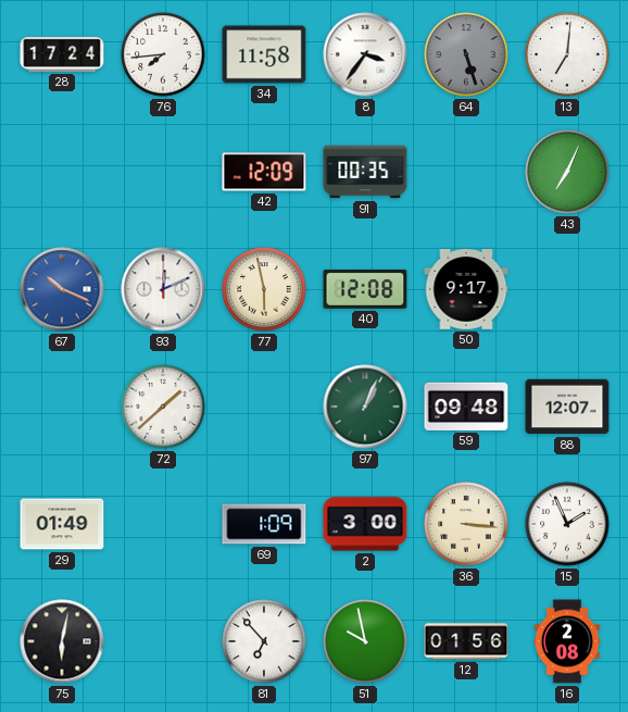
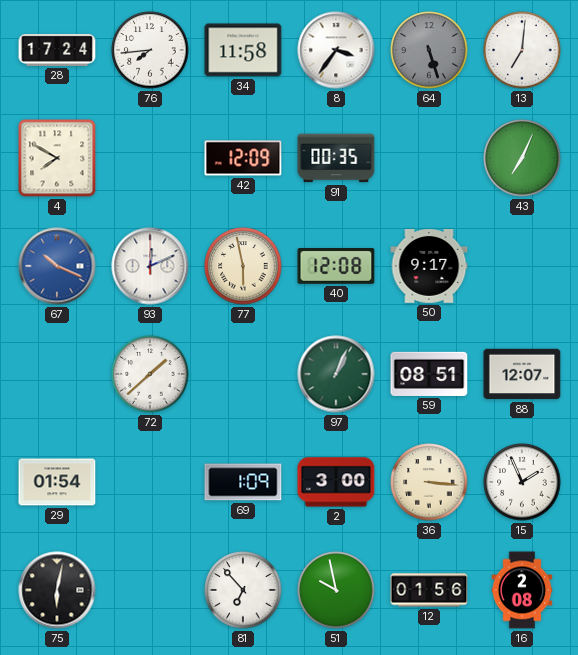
4: none -> 7:50
59: 09:48 -> 08:51
29: 01:49 -> 01:54
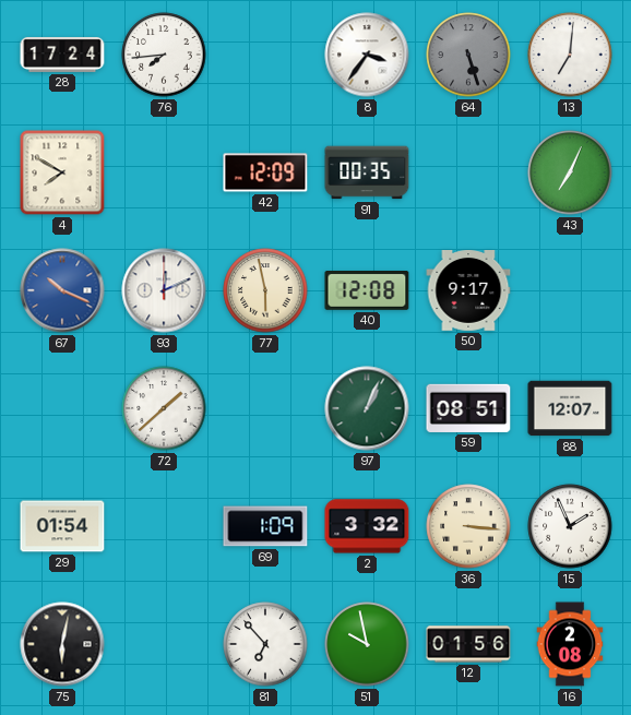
34: 11:58 -> none
2: 3:00 -> 3:32
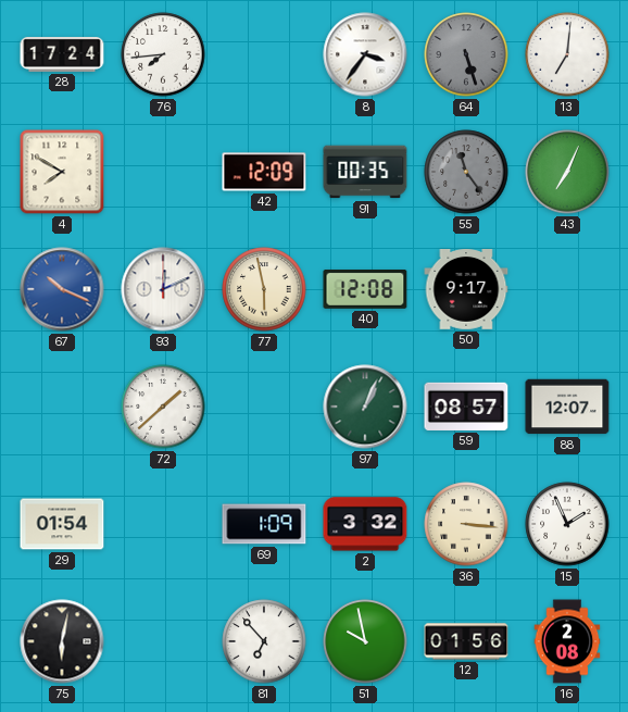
55: none -> 11:24
59: 08:51 -> 08:57
